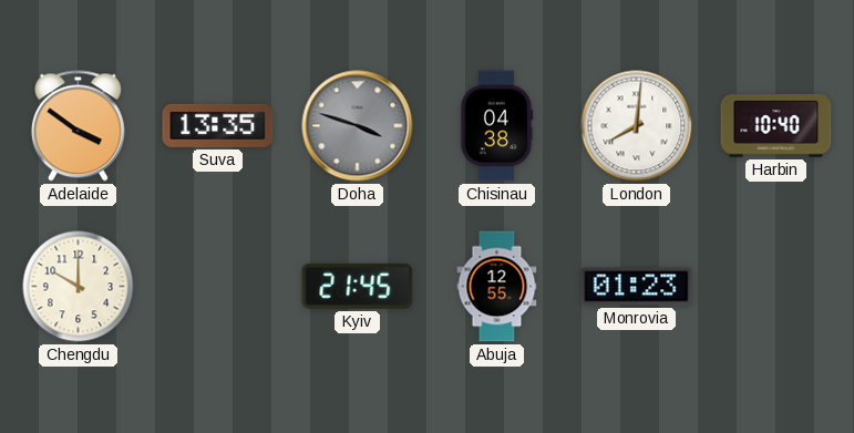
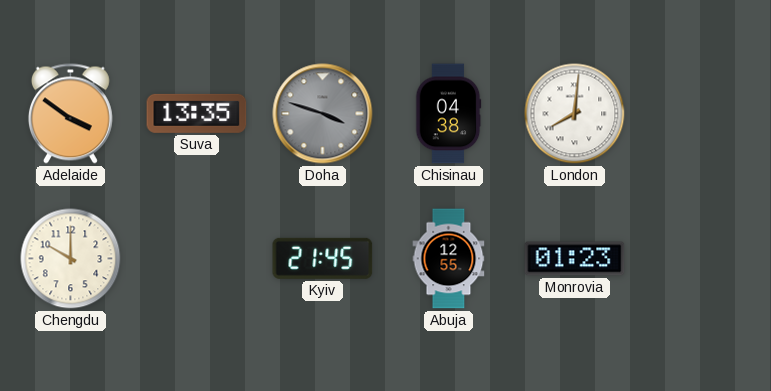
Harbin: 10:40 -> none
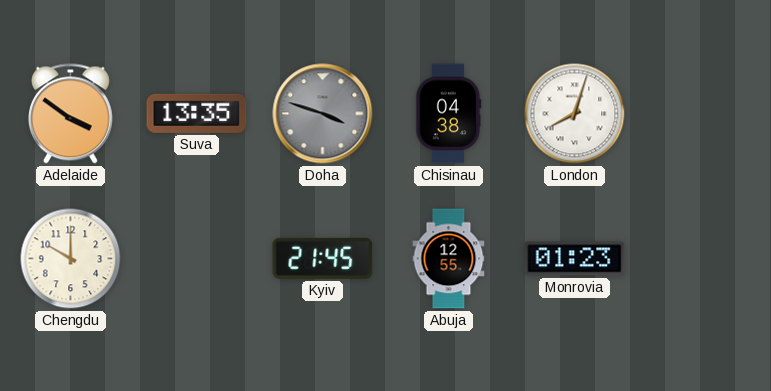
London: 8:01 -> 8:03
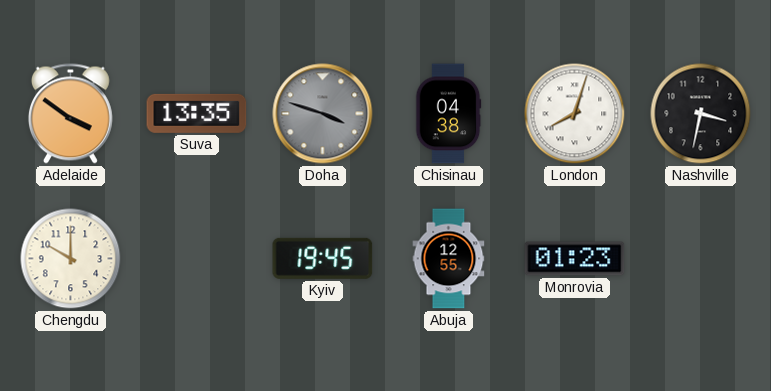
Nashville: none -> 3:32
Kyiv: 21:45 -> 19:45
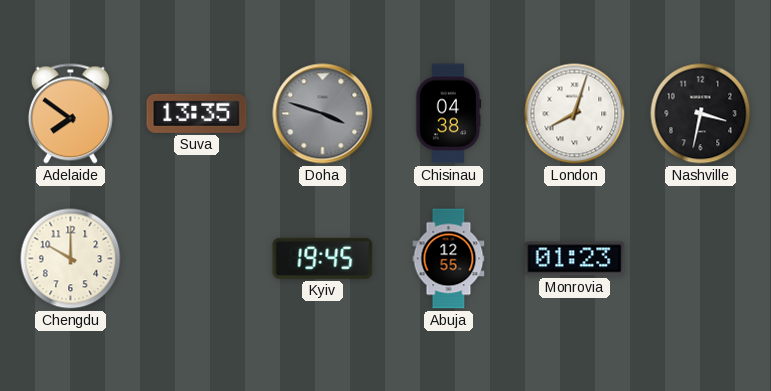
Adelaide: 3:51 -> 7:51
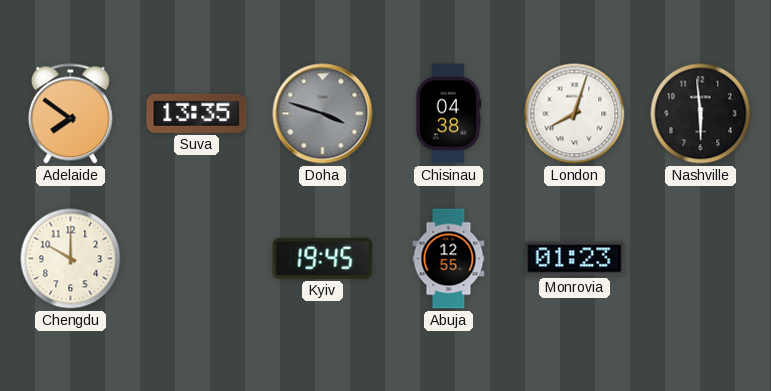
Nashville: 3:32 -> 5:59
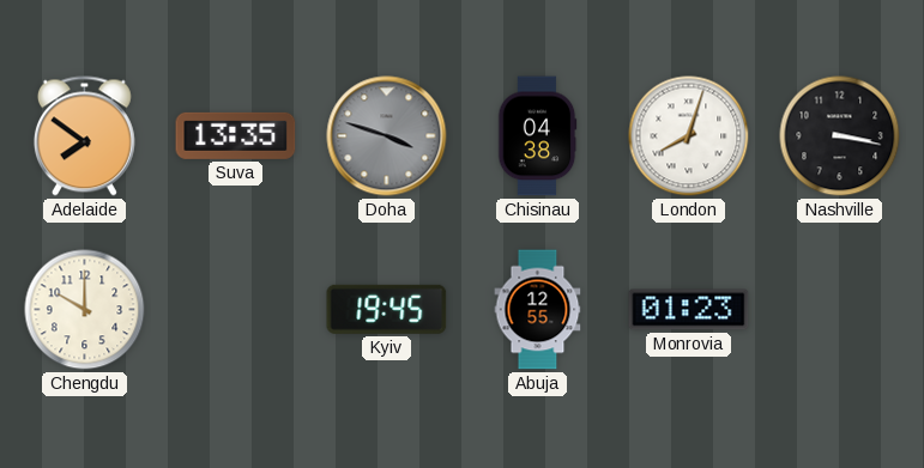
Nashville: 5:59 -> 3:17
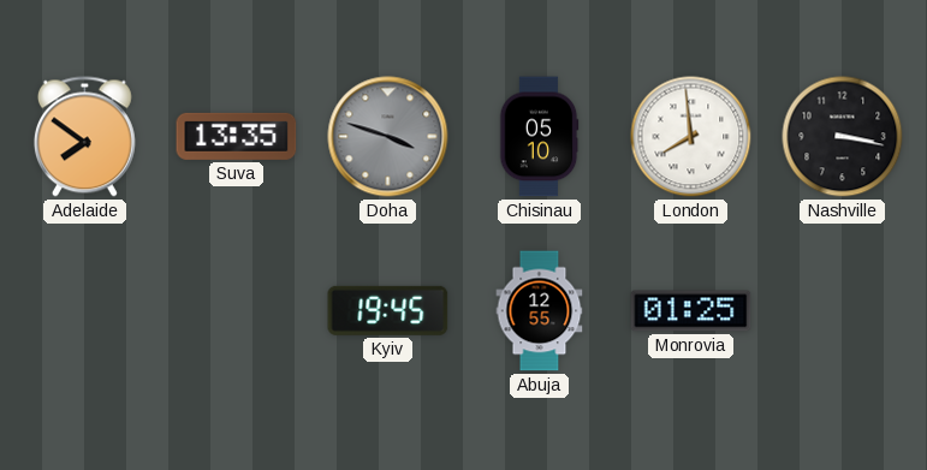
Chisinau: 04:38 -> 05:10
London: 8:03 -> 7:59
Chengdu: 10:00 -> none
Monrovia: 01:23 -> 01:25
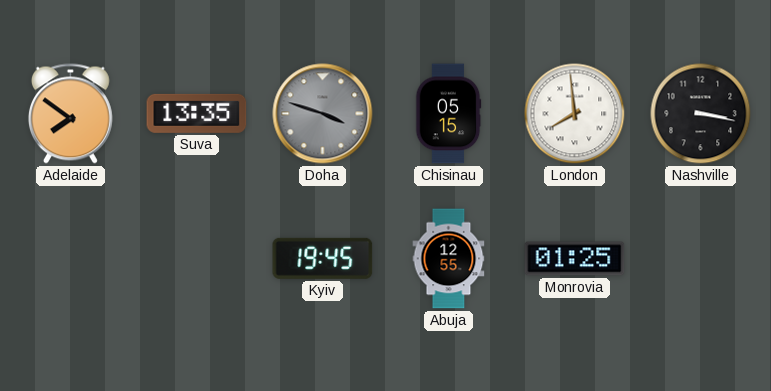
Chisinau: 05:10 -> 05:15
